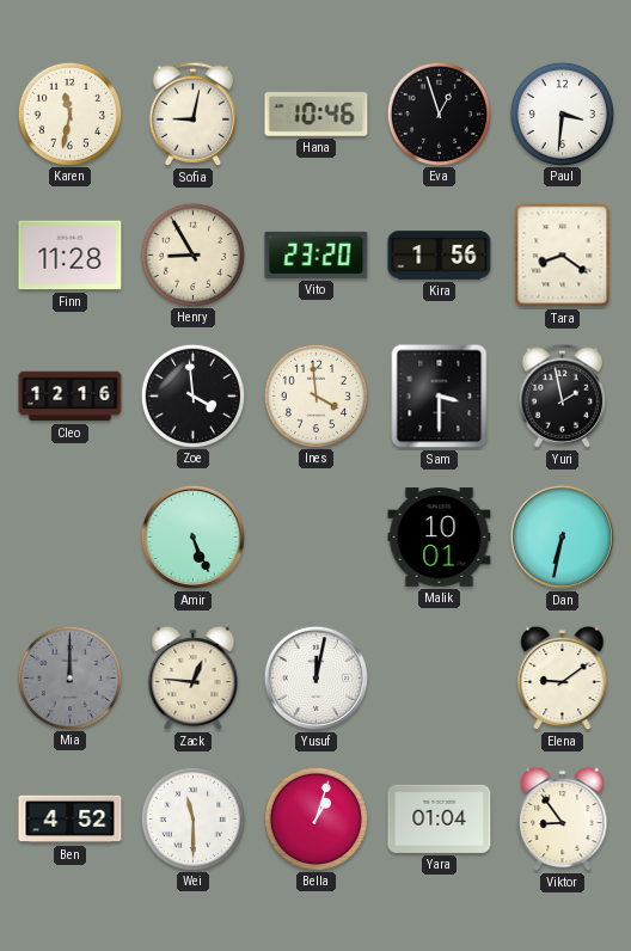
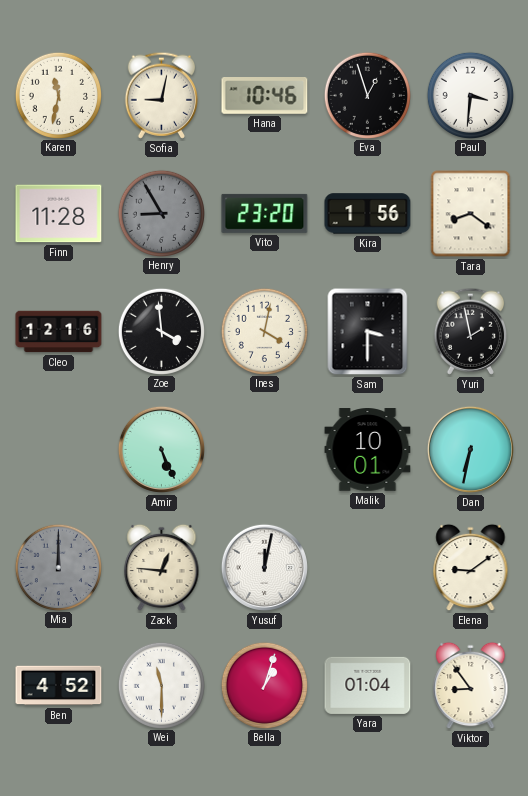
Henry dial: cream -> grey
Ines: 3:59 -> 4:02
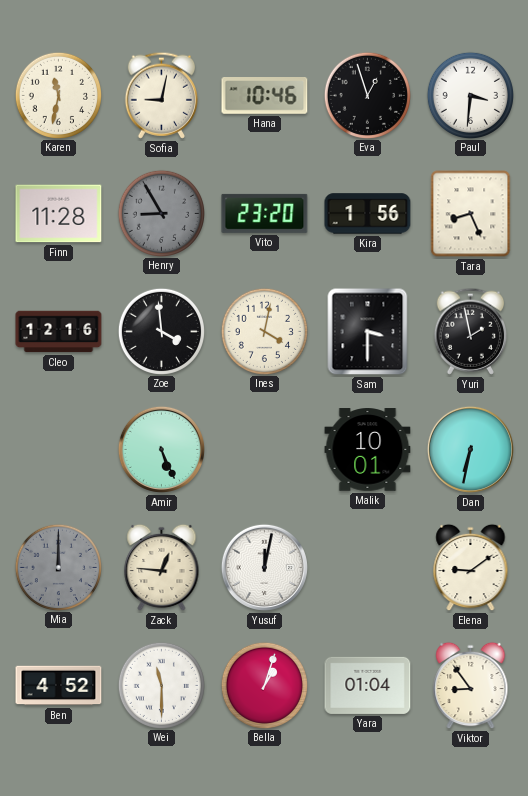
Tara: 8:21 -> 8:26
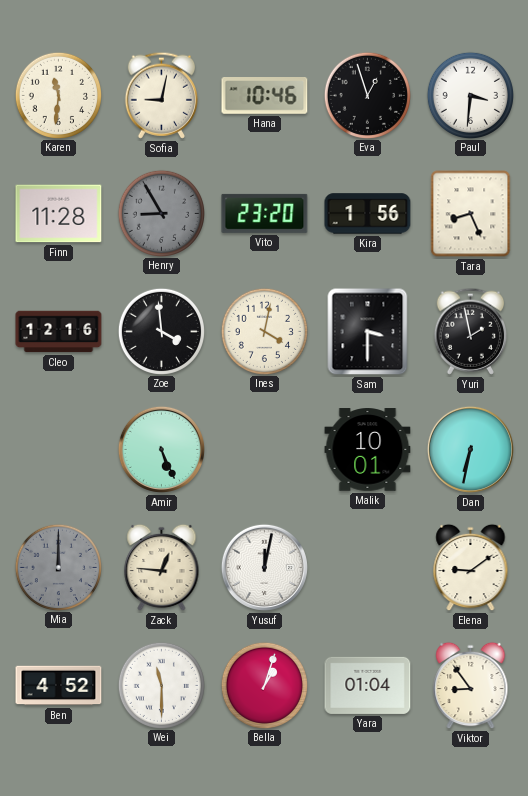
Karen: 11:32 -> 11:31
